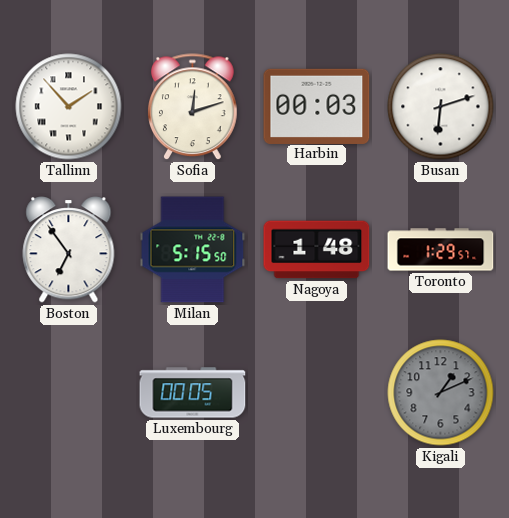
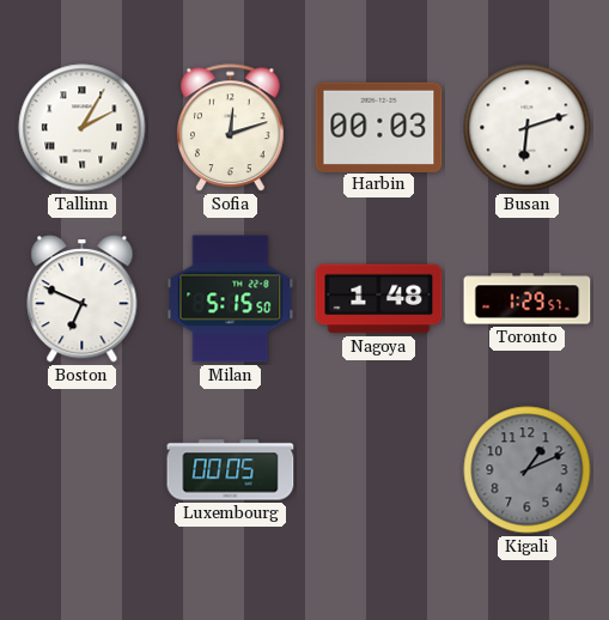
Tallinn: 1:53 -> 2:05
Boston: 6:54 -> 6:49
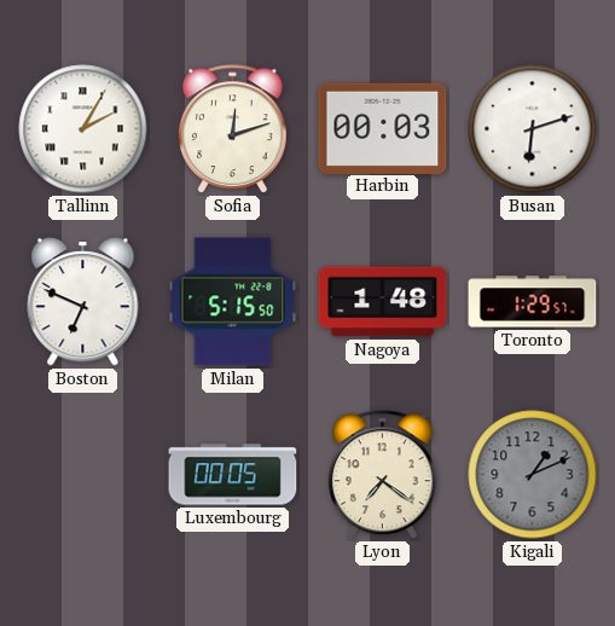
Lyon: none -> 7:21
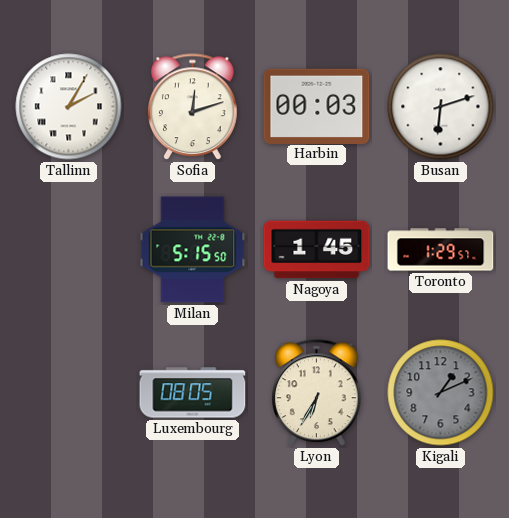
Boston: 6:49 -> none
Nagoya: 1:48 -> 1:45
Luxembourg: 00:05 -> 08:05
Lyon: 7:21 -> 6:35
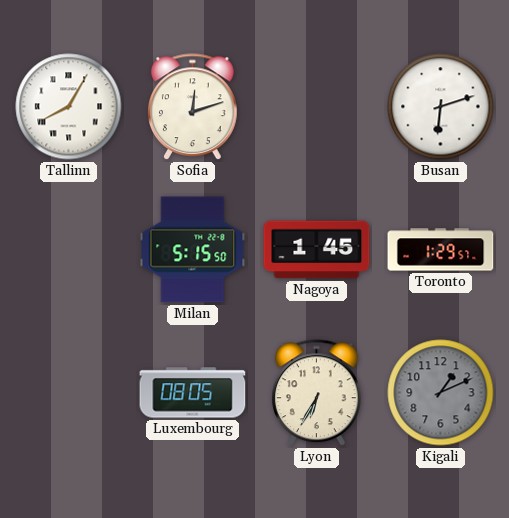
Tallinn: 2:05 -> 8:05
Harbin: 00:03 -> none
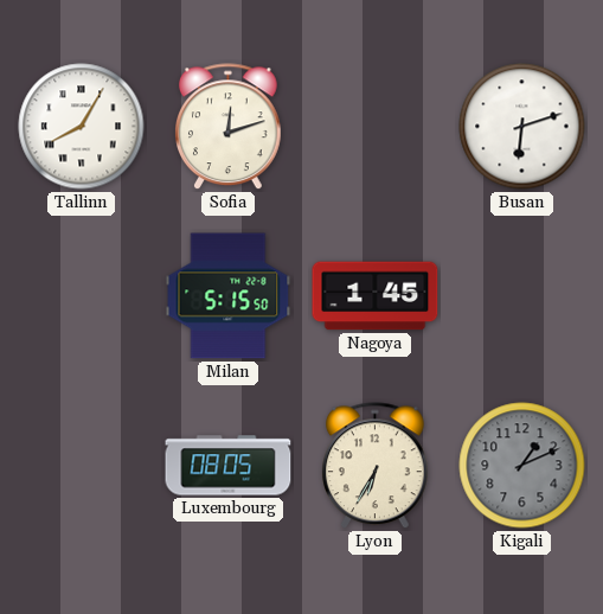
Toronto: 1:29 -> none
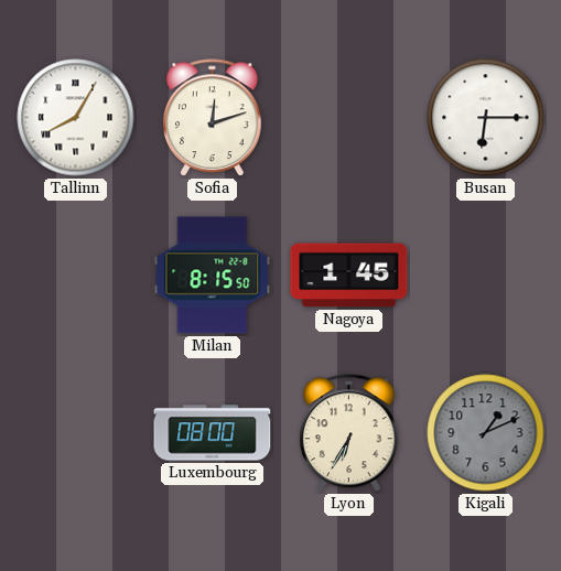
Busan: 6:12 -> 6:15
Milan: 5:15 -> 8:15
Luxembourg: 08:05 -> 08:00
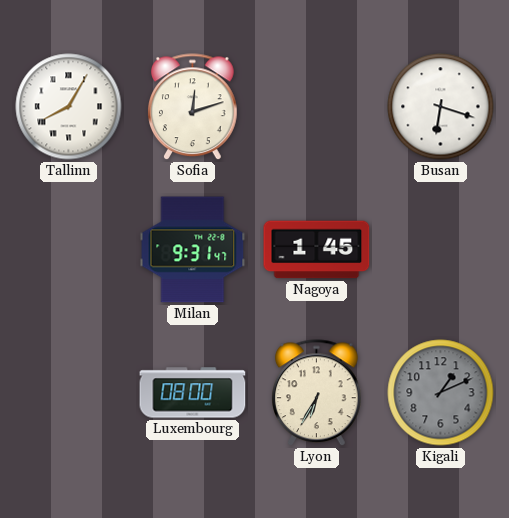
Busan: 6:15 -> 6:18
Milan: 8:15 -> 9:31
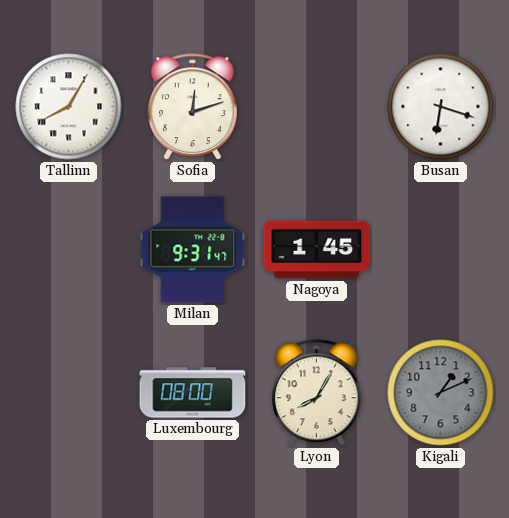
Lyon: 6:35 -> 8:05
